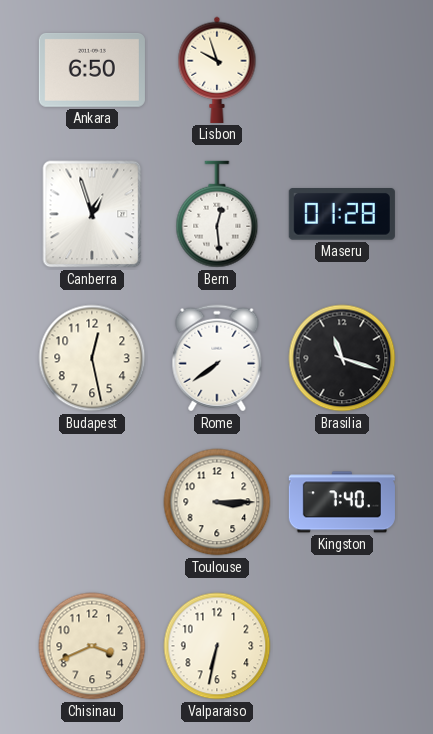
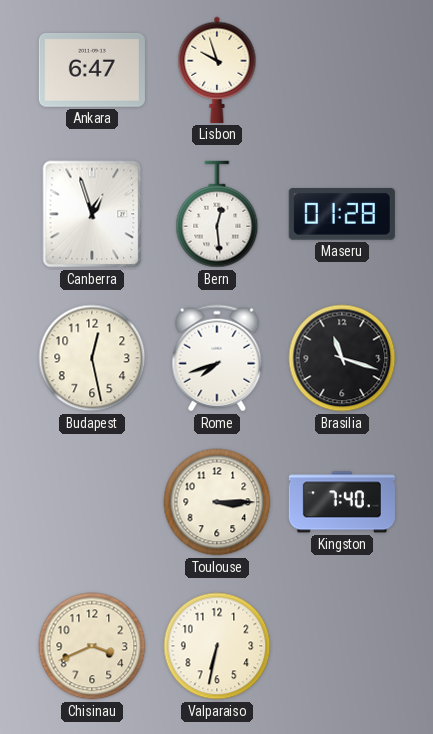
Ankara: 6:50 -> 6:47
Rome: 7:39 -> 7:42
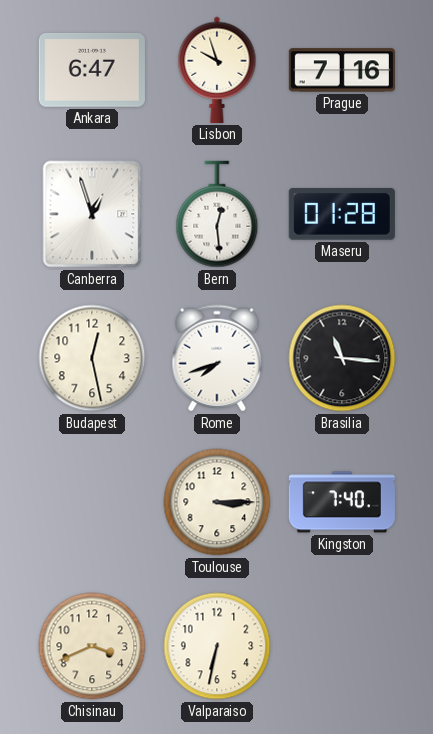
Prague: none -> 7:16
Brasilia: 11:18 -> 11:16
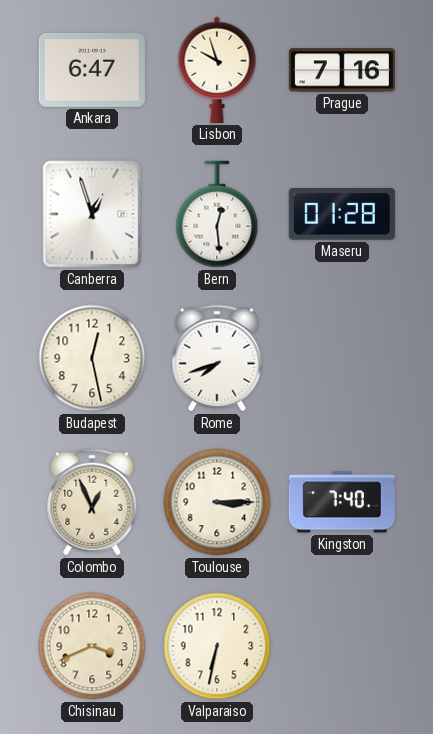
Brasilia: 11:16 -> none
Colombo: none -> 12:56
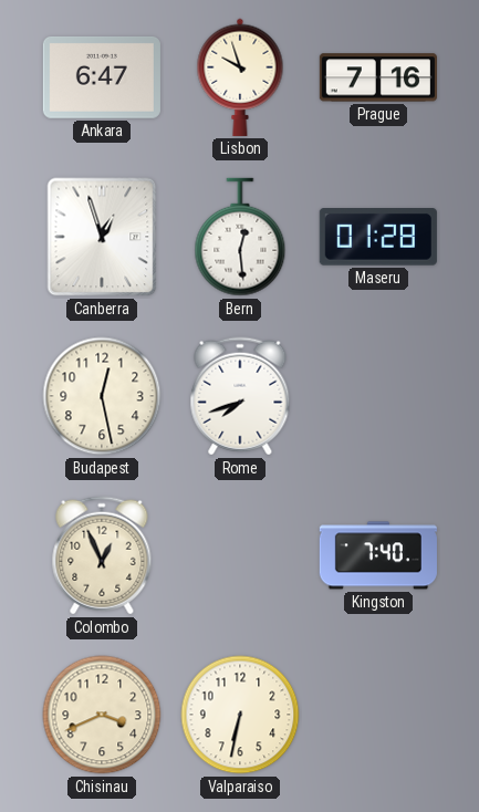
Toulouse: 3:15 -> none
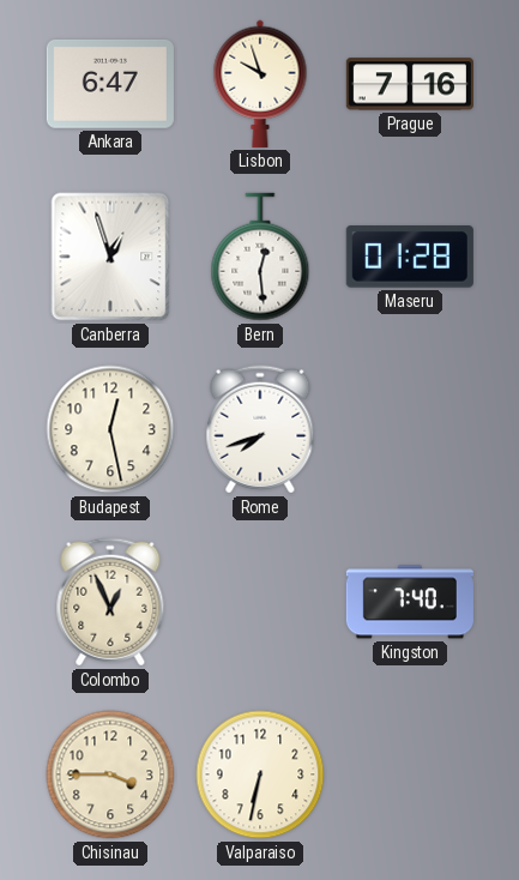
Chisinau: 3:41 -> 3:45
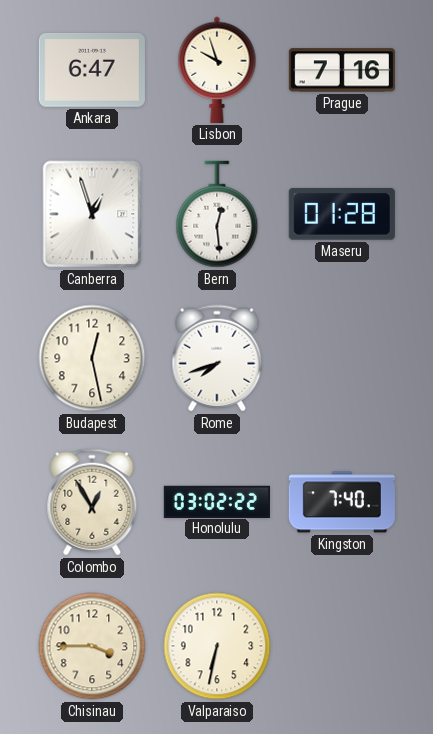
Colombo: 12:56 -> 12:55
Honolulu: none -> 03:02
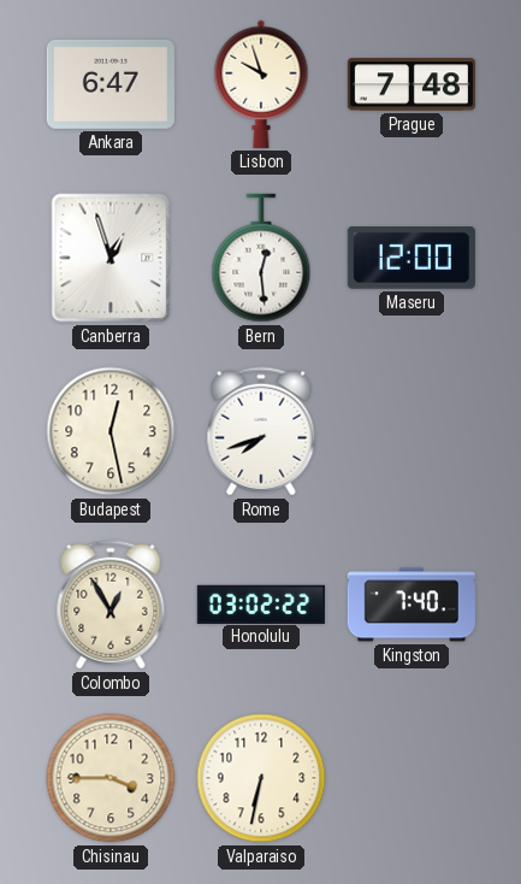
Prague: 7:16 -> 7:48
Maseru: 01:28 -> 12:00
